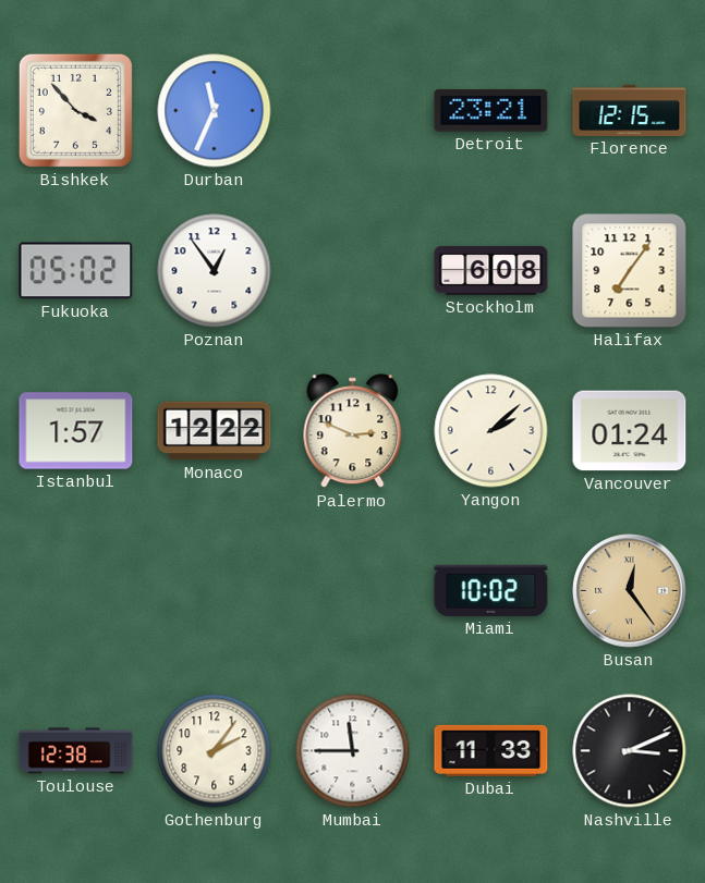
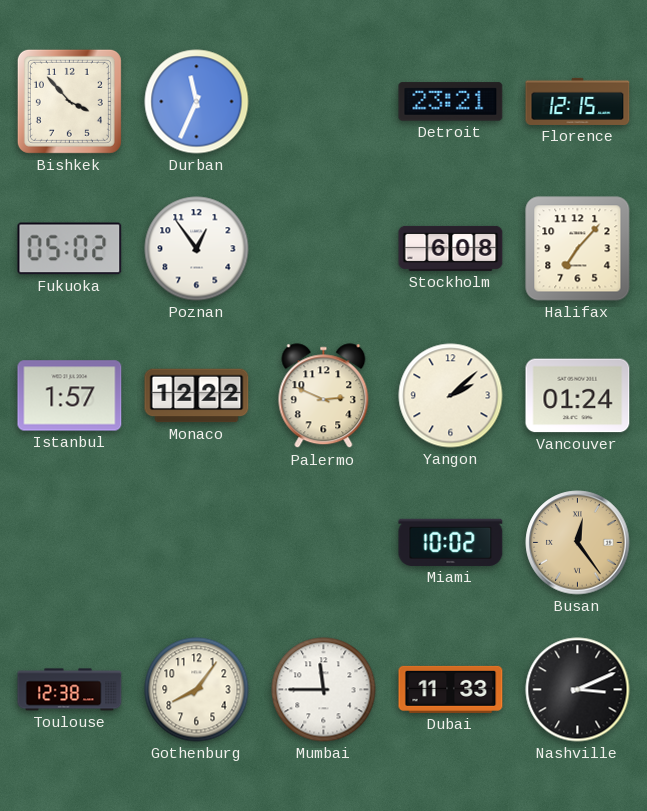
Halifax: 7:06 -> 7:07
Gothenburg: 2:06 -> 8:06
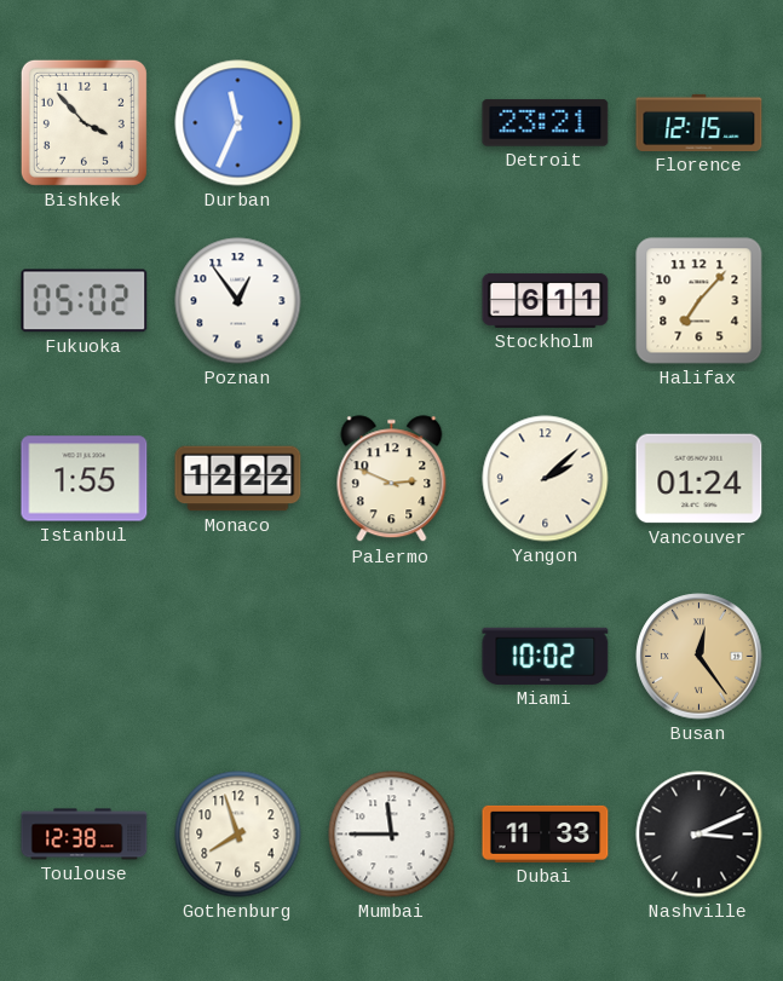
Stockholm: 6:08 -> 6:11
Istanbul: 1:57 -> 1:55
Gothenburg: 8:06 -> 7:57
